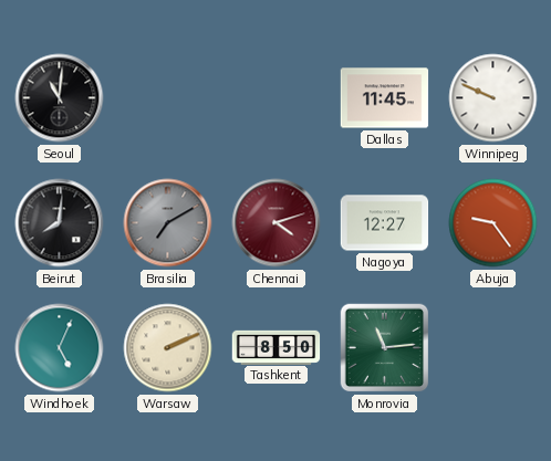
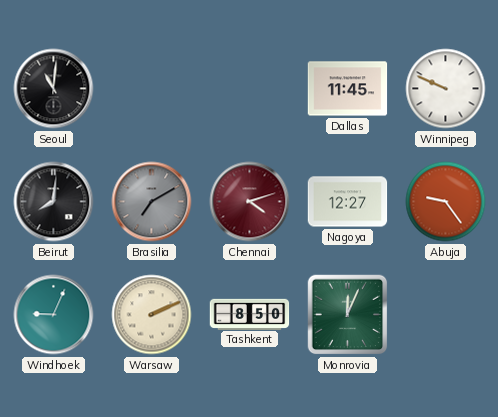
Windhoek: 5:04 -> 9:04
Monrovia: 11:14 -> 12:04
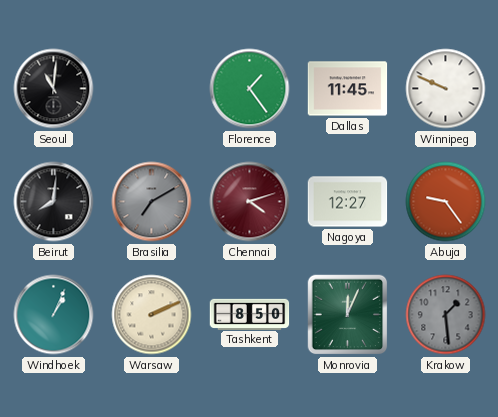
Florence: none -> 1:24
Windhoek: 9:04 -> 1:04
Krakow: none -> 1:29
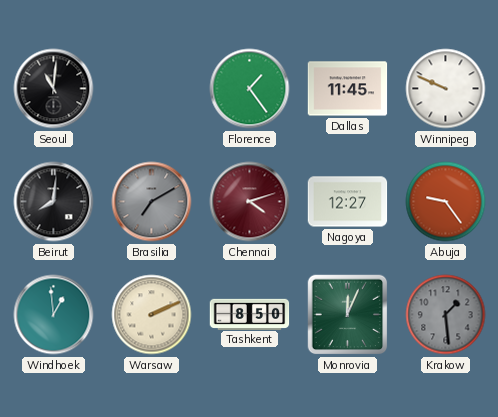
Windhoek: 1:04 -> 12:59
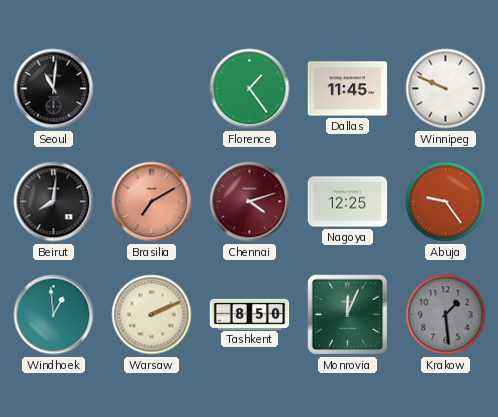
Brasilia dial: grey -> salmon
Nagoya: 12:27 -> 12:25
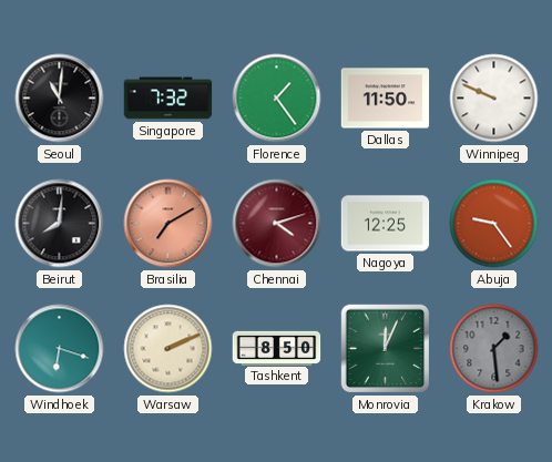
Singapore: none -> 7:32
Dallas: 11:45 -> 11:50
Windhoek: 12:59 -> 6:18
